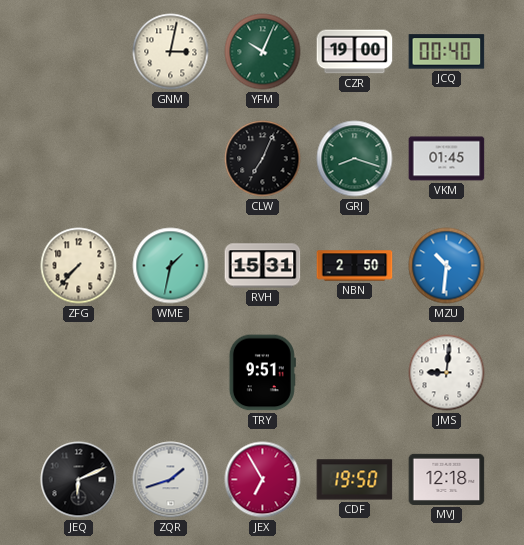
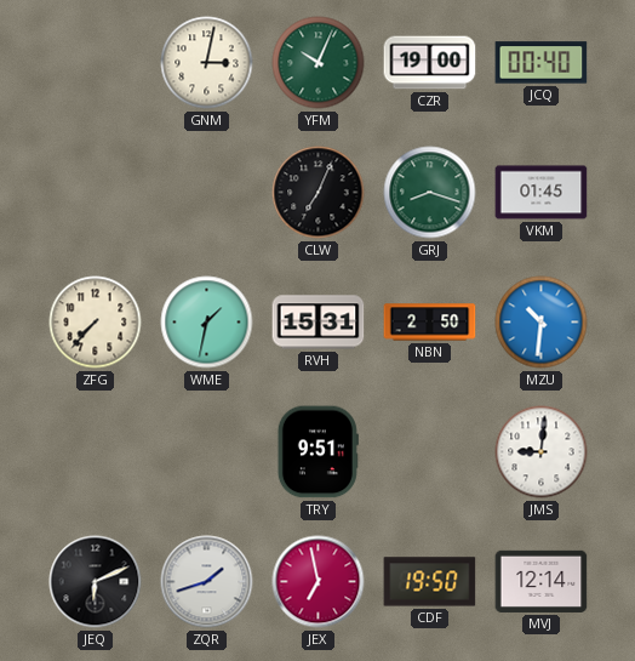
JEX: 6:55 -> 6:58
MVJ: 12:18 -> 12:14
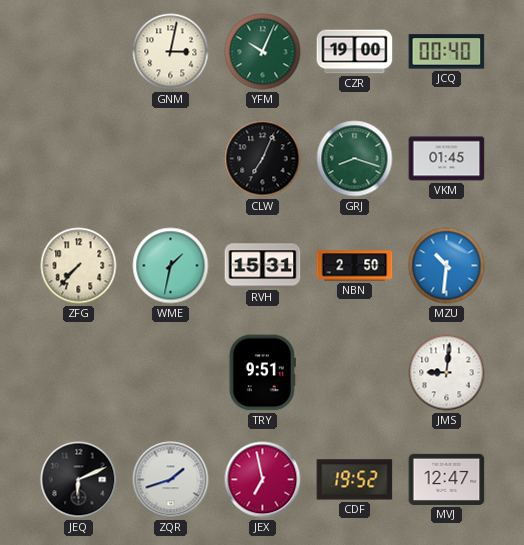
CDF: 19:50 -> 19:52
MVJ: 12:14 -> 12:47
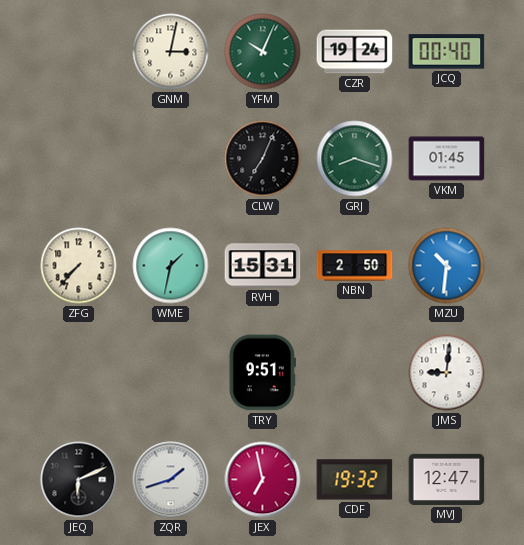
CZR: 19:00 -> 19:24
CDF: 19:52 -> 19:32
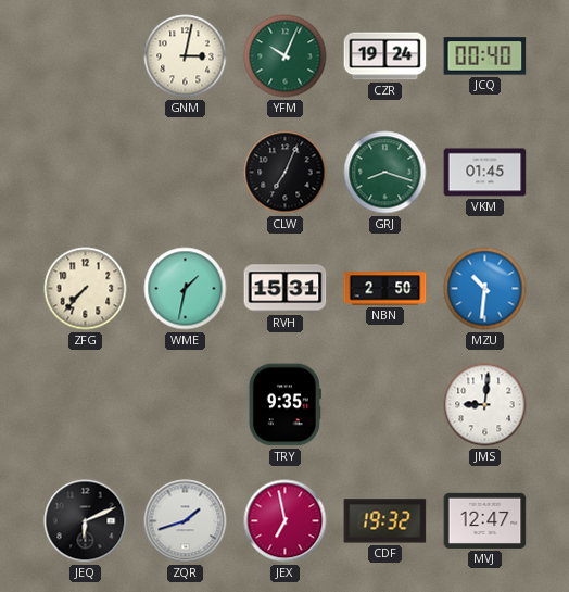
TRY: 9:51 -> 9:35
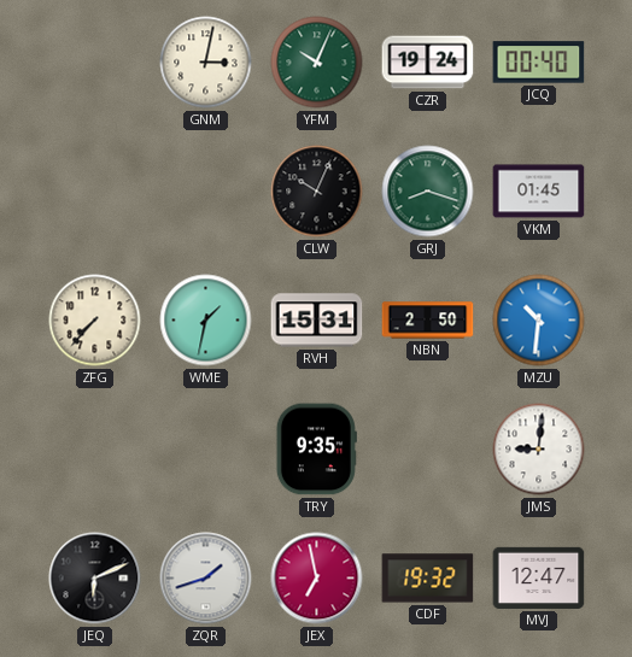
CLW: 7:04 -> 10:04
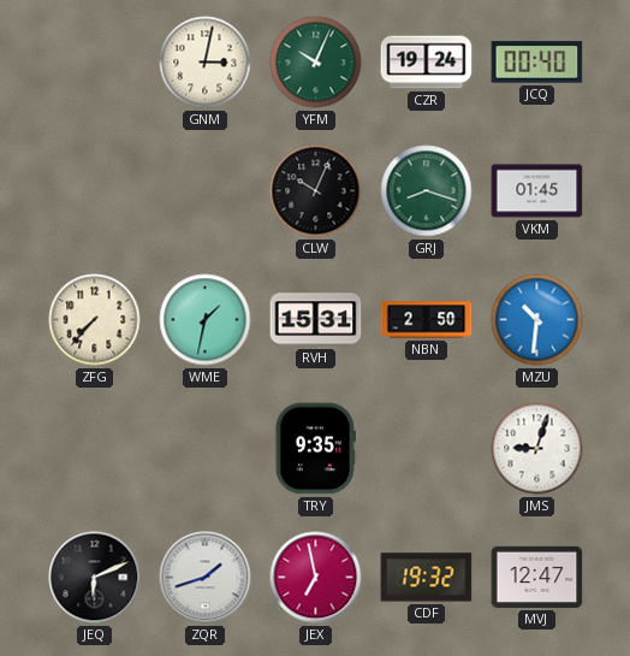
JMS: 9:01 -> 9:03
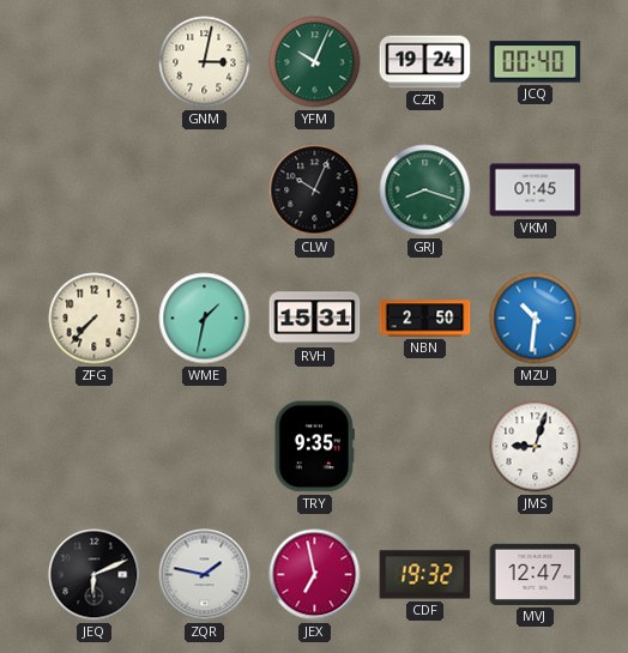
ZQR: 1:42 -> 1:47
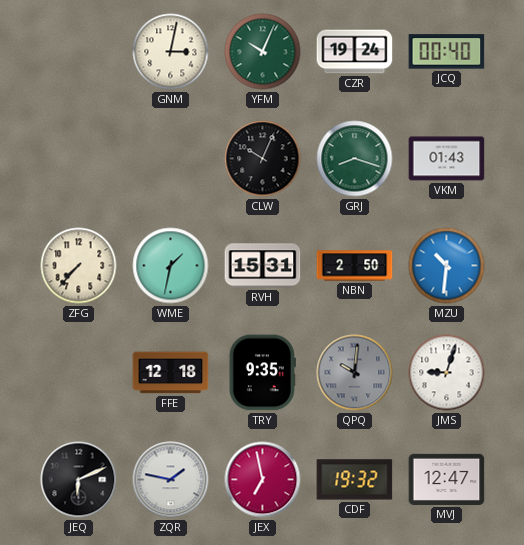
VKM: 01:45 -> 01:43
FFE: none -> 12:18
QPQ: none -> 10:01
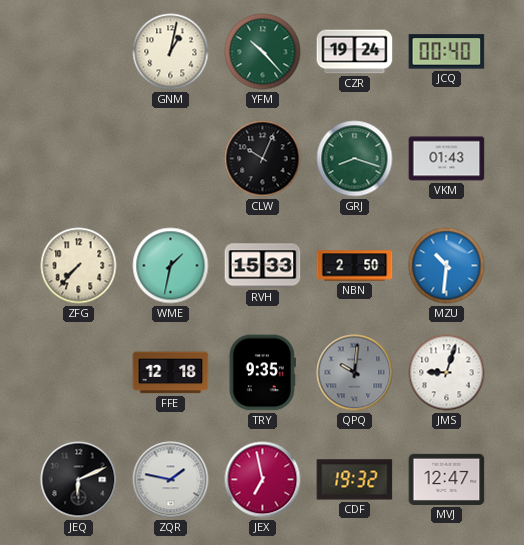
GNM: 3:02 -> 1:02
YFM: 10:04 -> 10:23
RVH: 15:31 -> 15:33
